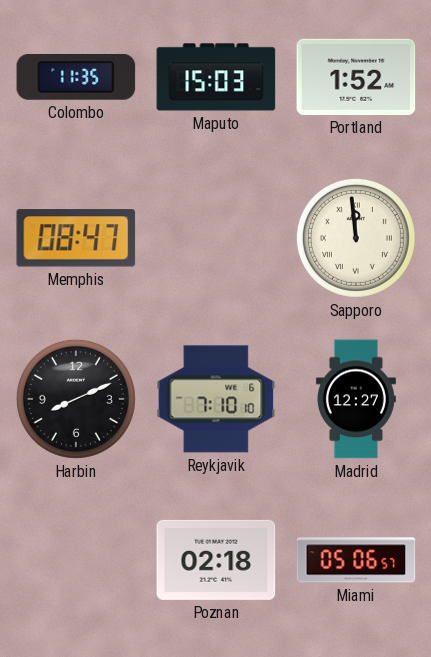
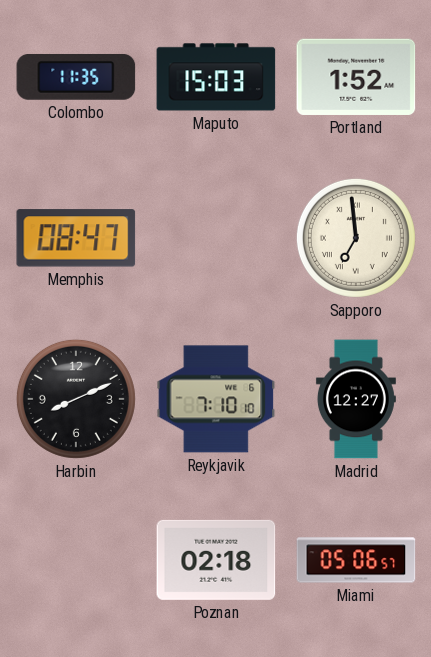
Sapporo: 11:59 -> 6:59
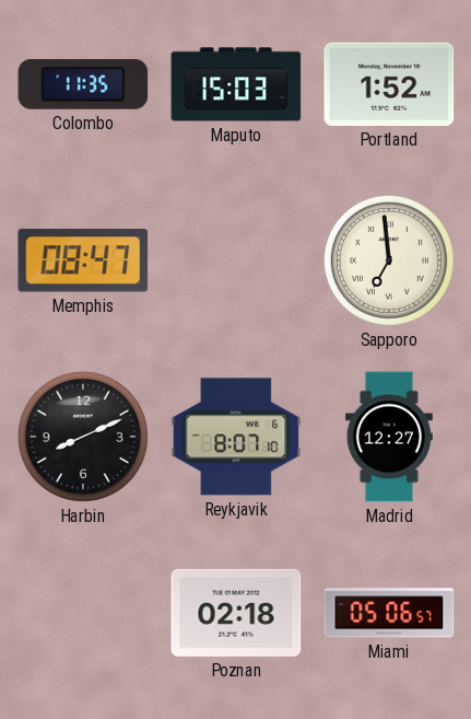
Reykjavik: 7:10 -> 8:07
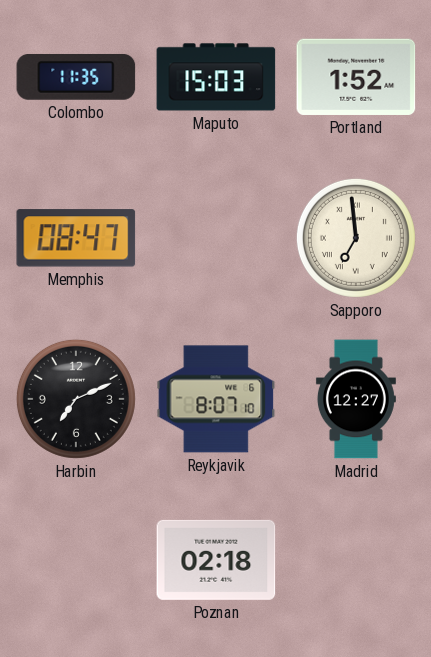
Harbin: 8:11 -> 7:11
Miami: 05:06 -> none
